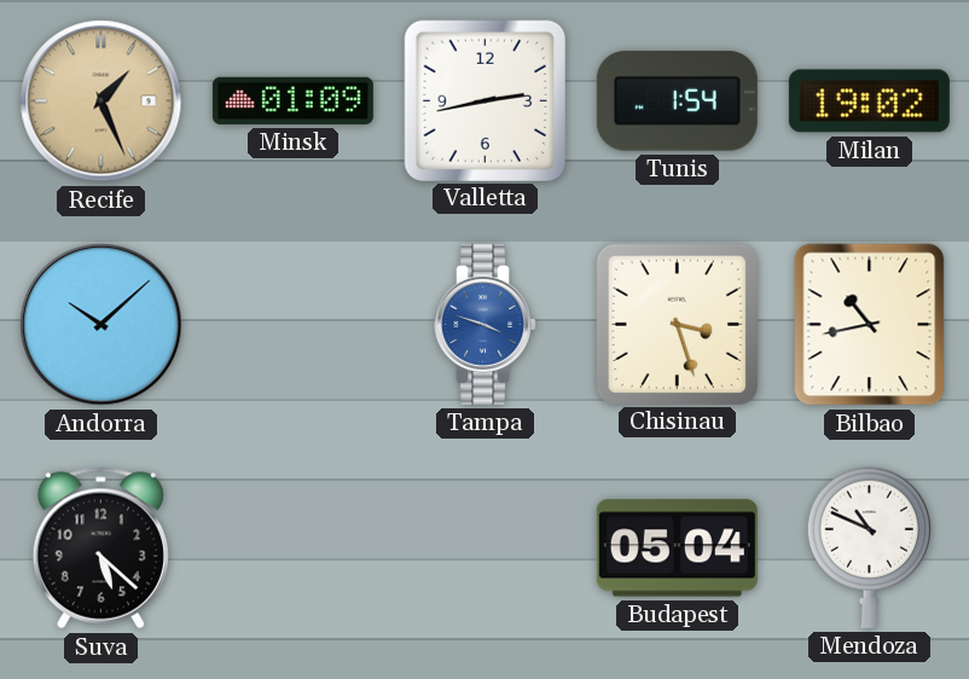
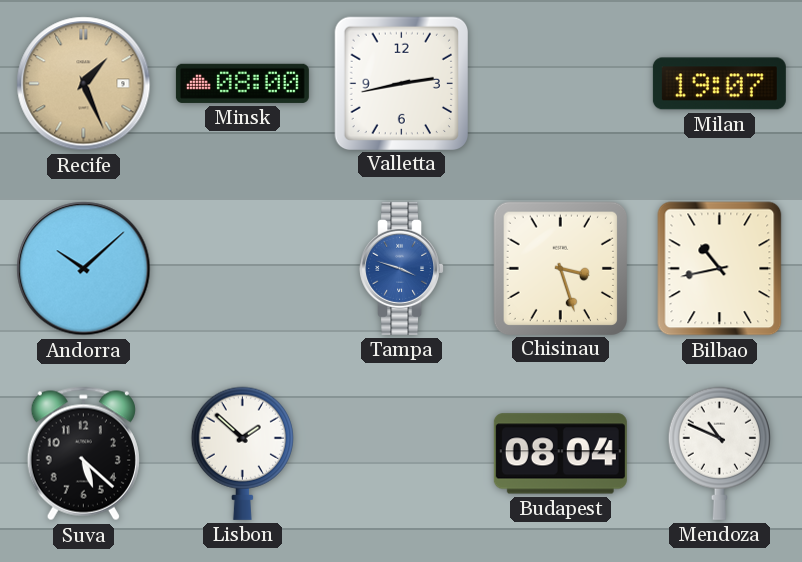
Minsk: 01:09 -> 08:00
Tunis: 1:54 -> none
Milan: 19:02 -> 19:07
Lisbon: none -> 1:52
Budapest: 05:04 -> 08:04
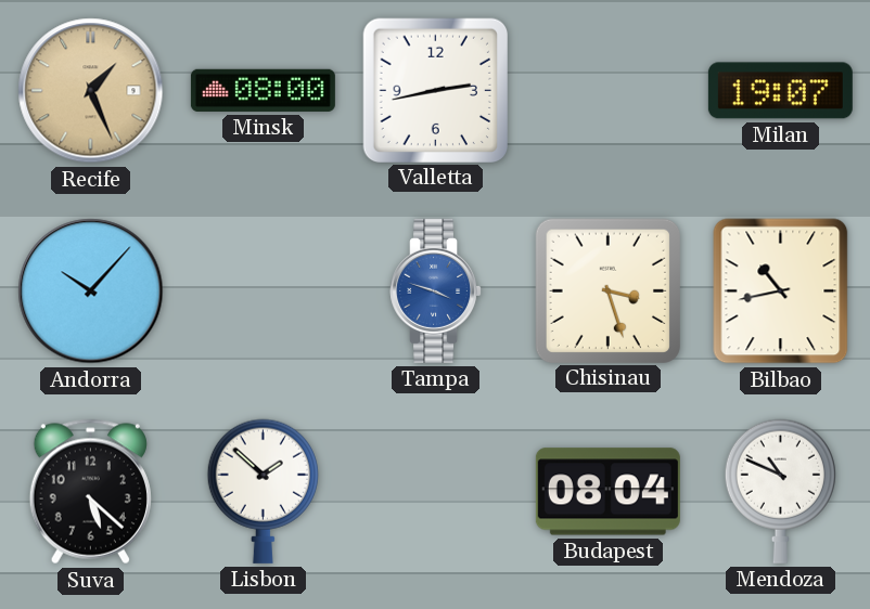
Andorra: 10:08 -> 10:07
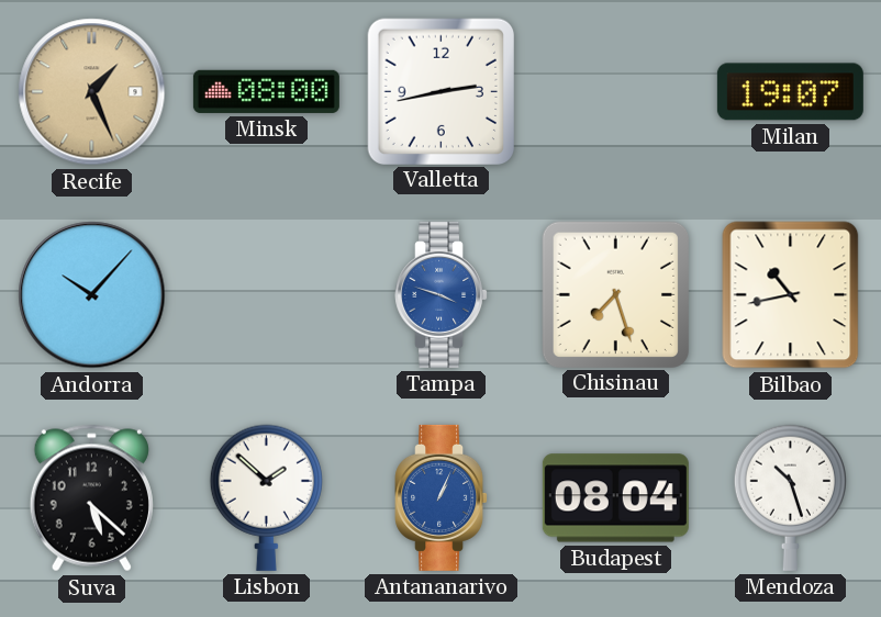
Chisinau: 3:27 -> 7:27
Antananarivo: none -> 1:04
Mendoza: 10:49 -> 10:27
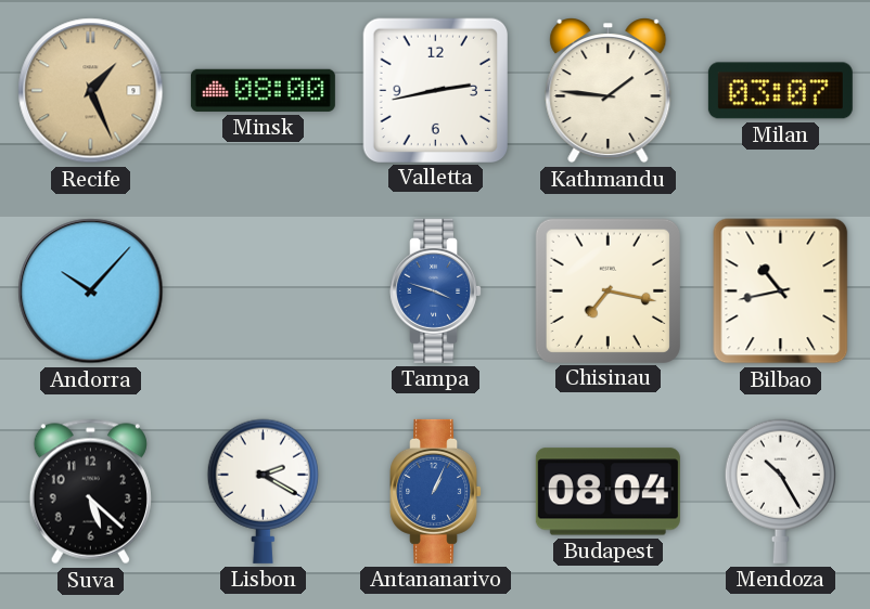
Kathmandu: none -> 1:46
Milan: 19:07 -> 03:07
Chisinau: 7:27 -> 7:17
Lisbon: 1:52 -> 2:20
Mendoza: 10:27 -> 10:25
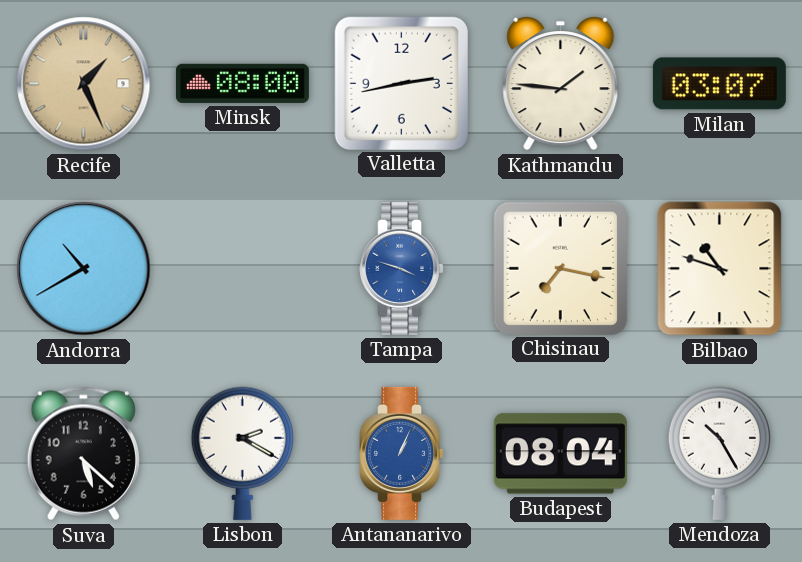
Andorra: 10:07 -> 10:40
Bilbao: 10:43 -> 10:48
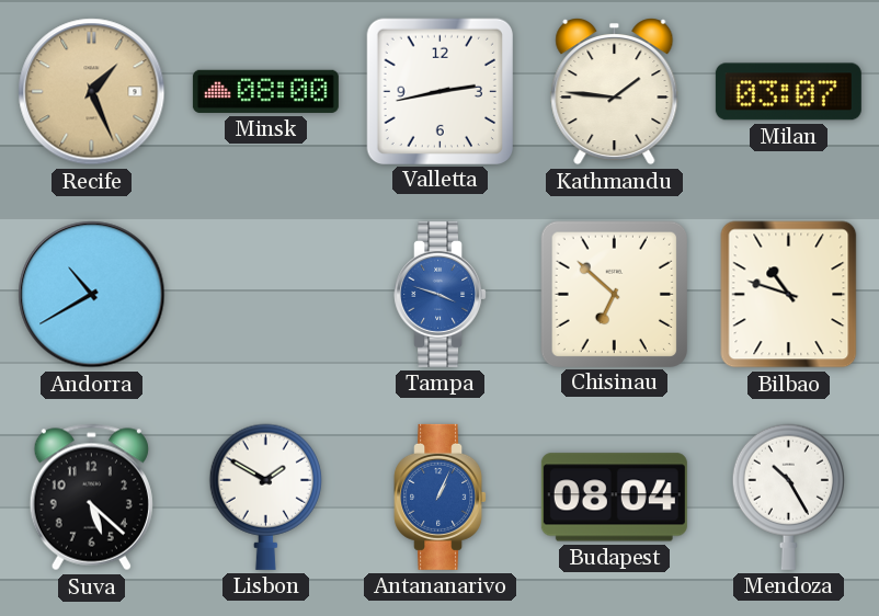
Chisinau: 7:17 -> 6:52
Lisbon: 2:20 -> 1:50
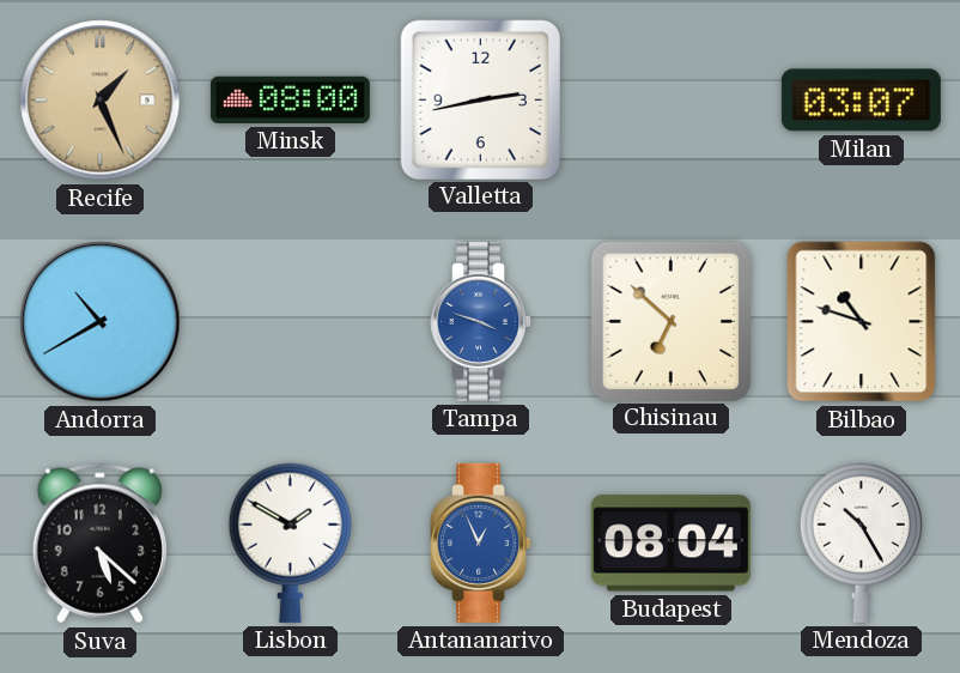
Kathmandu: 1:46 -> none
Antananarivo: 1:04 -> 12:56
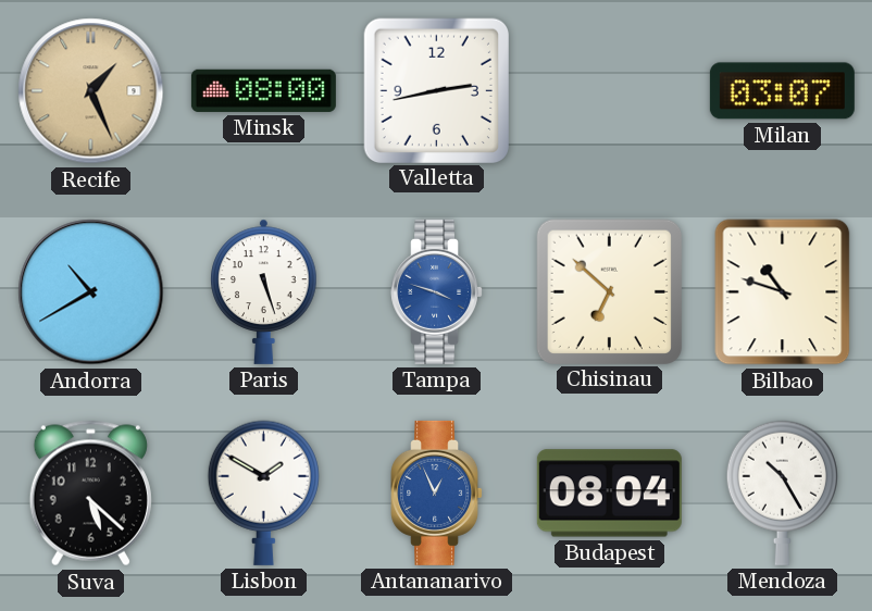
Paris: none -> 5:27
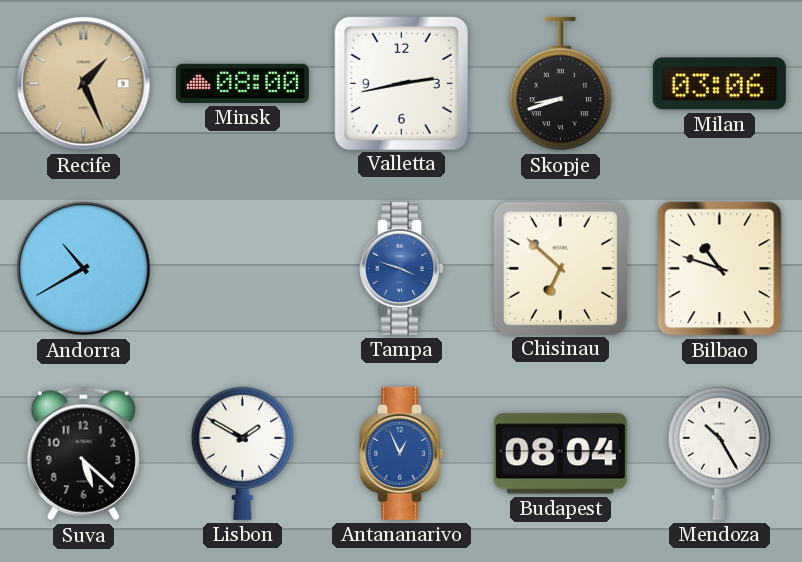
Skopje: none -> 8:42
Milan: 03:07 -> 03:06
Paris: 5:27 -> none
